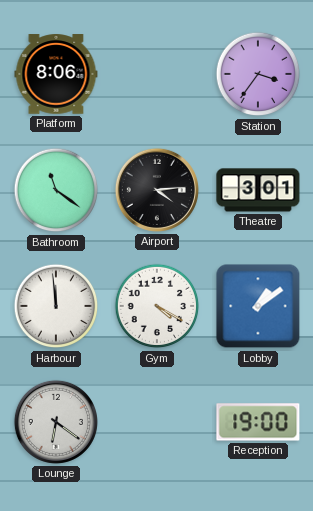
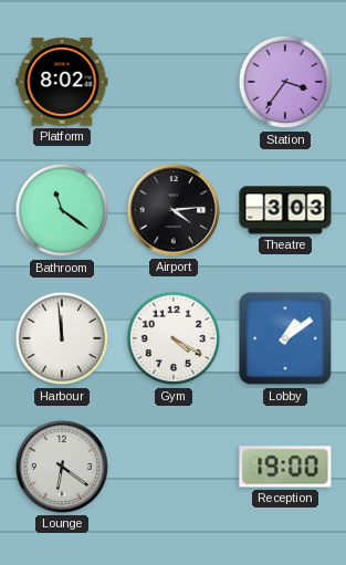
Platform: 8:06 -> 8:02
Theatre: 3:01 -> 3:03
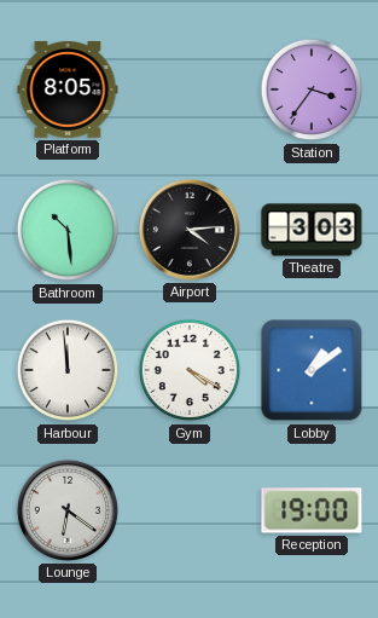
Platform: 8:02 -> 8:05
Bathroom: 11:21 -> 10:29
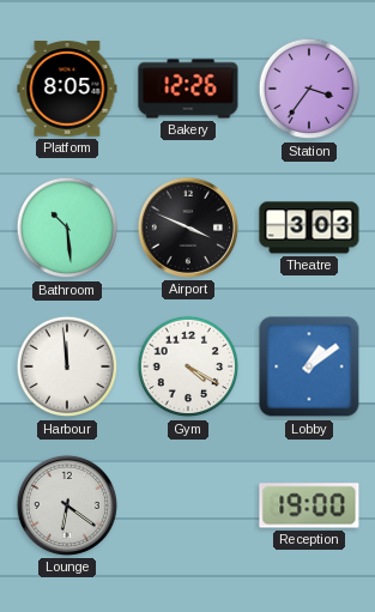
Bakery: none -> 12:26
Airport: 4:14 -> 3:49
